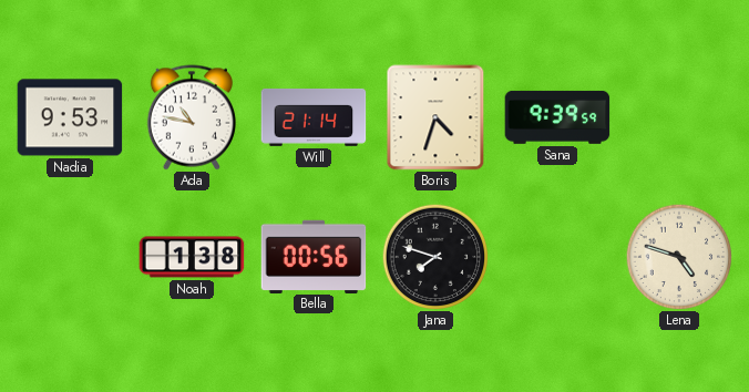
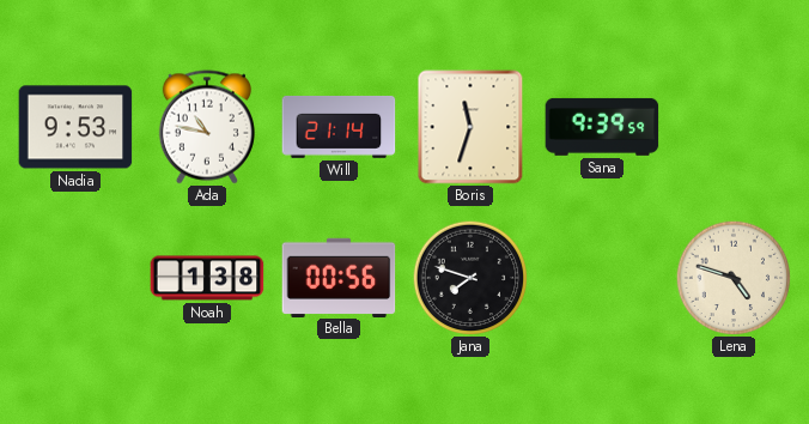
Boris: 4:33 -> 11:33
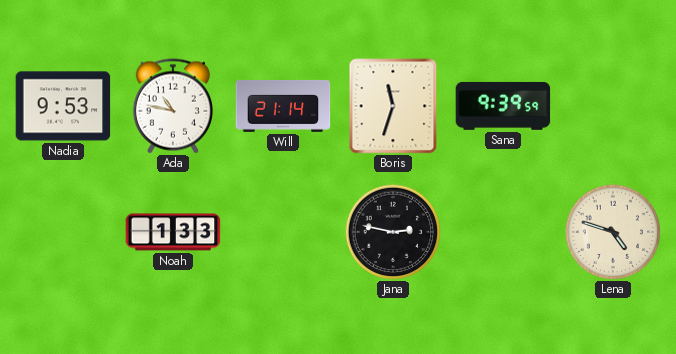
Noah: 1:38 -> 1:33
Bella: 00:56 -> none
Jana: 7:48 -> 2:47
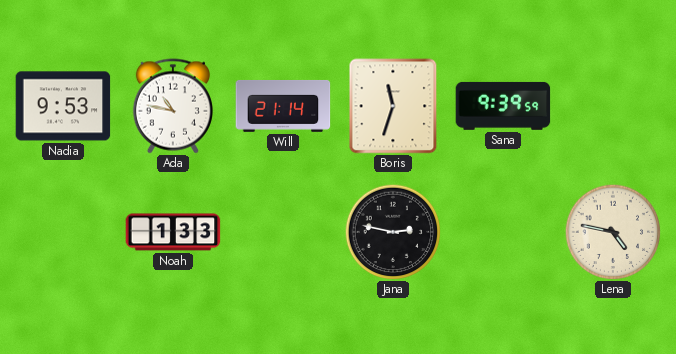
Lena: 4:48 -> 4:47
